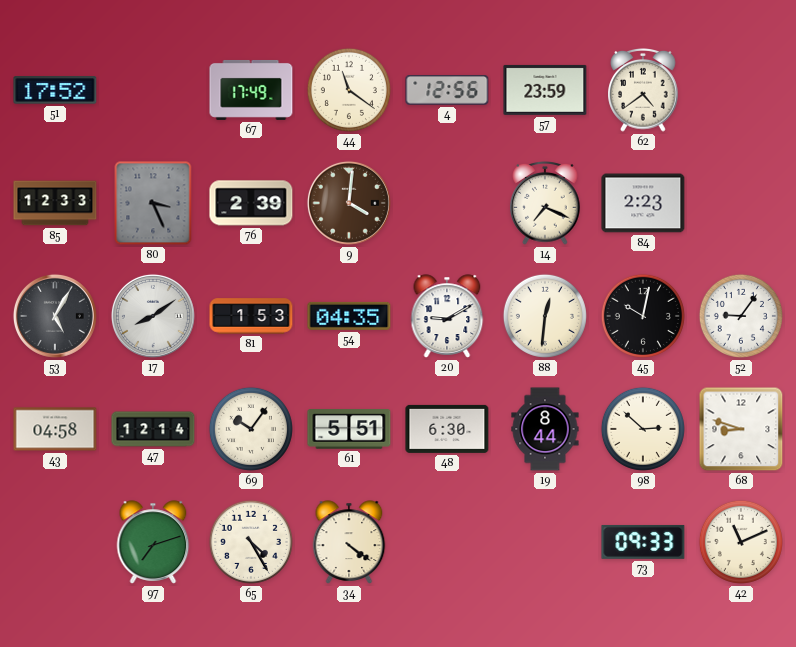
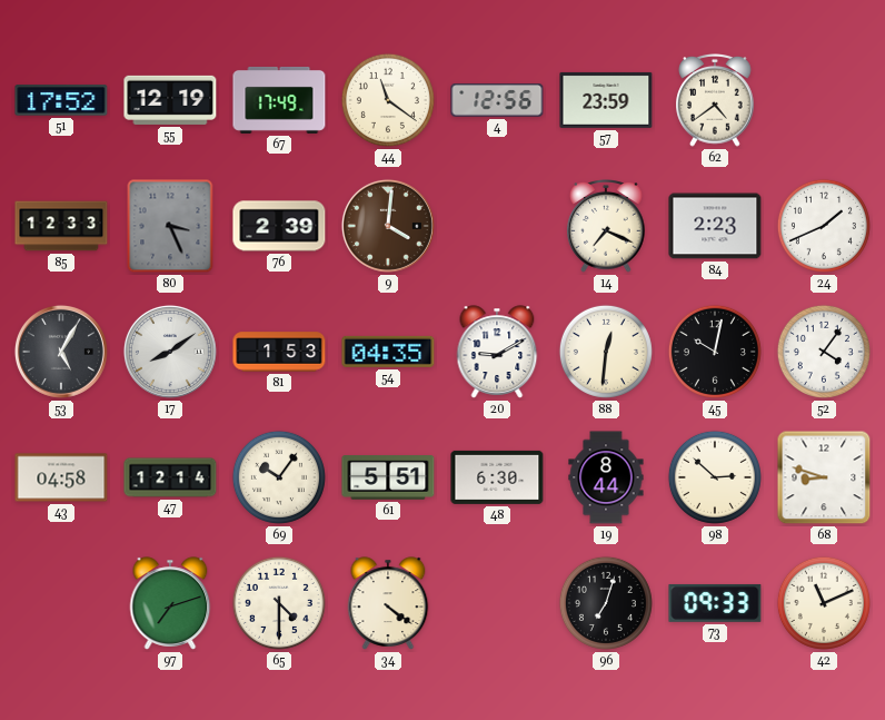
55: none -> 12:19
24: none -> 1:41
52: 9:06 -> 4:06
65: 4:25 -> 4:30
96: none -> 7:03
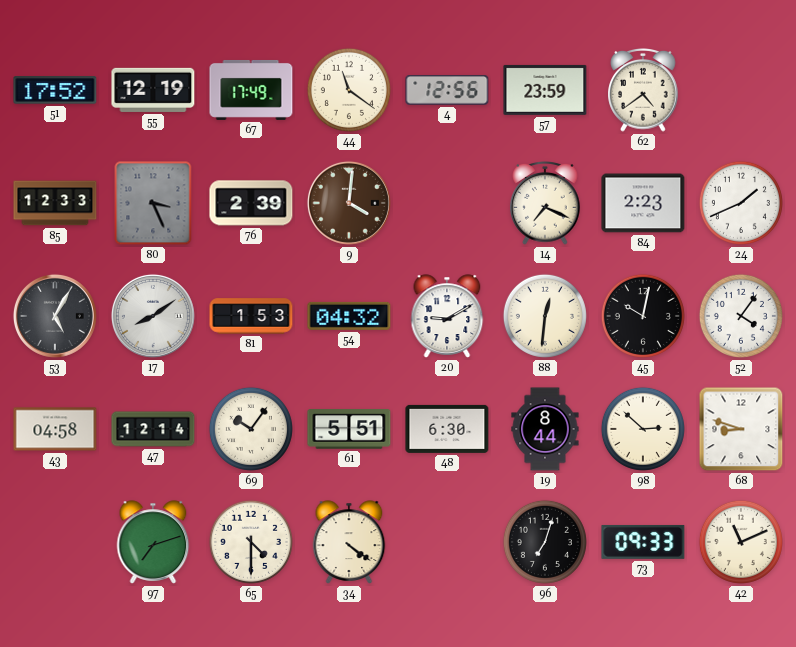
54: 04:35 -> 04:32
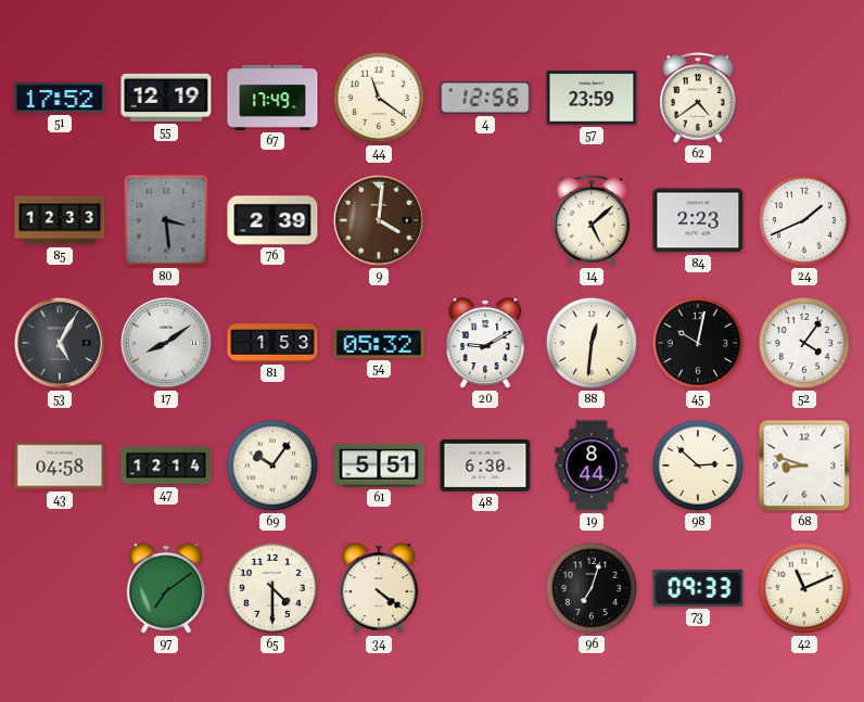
80: 3:26 -> 3:29
14: 7:19 -> 5:08
54: 04:32 -> 05:32
97: 7:12 -> 7:09
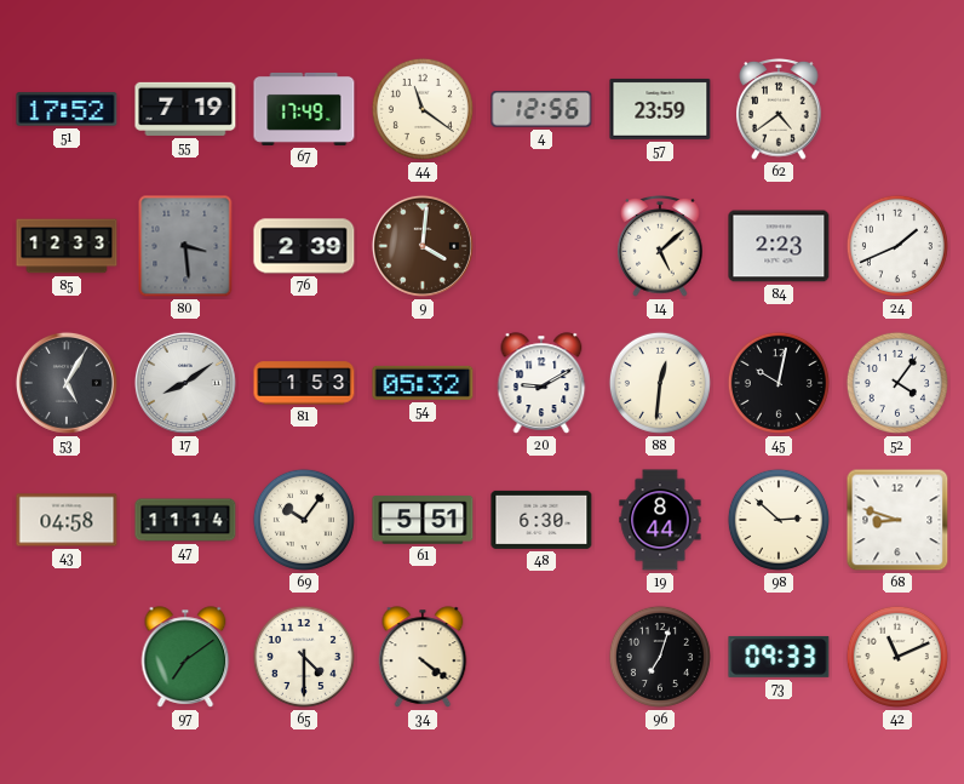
55: 12:19 -> 7:19
47: 12:14 -> 11:14
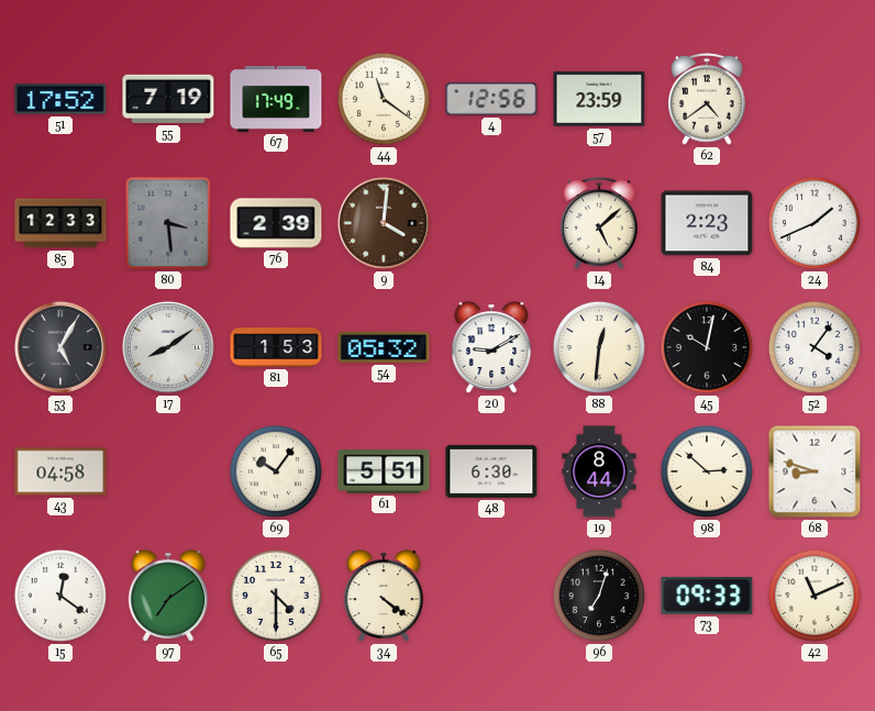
47: 11:14 -> none
15: none -> 12:21
